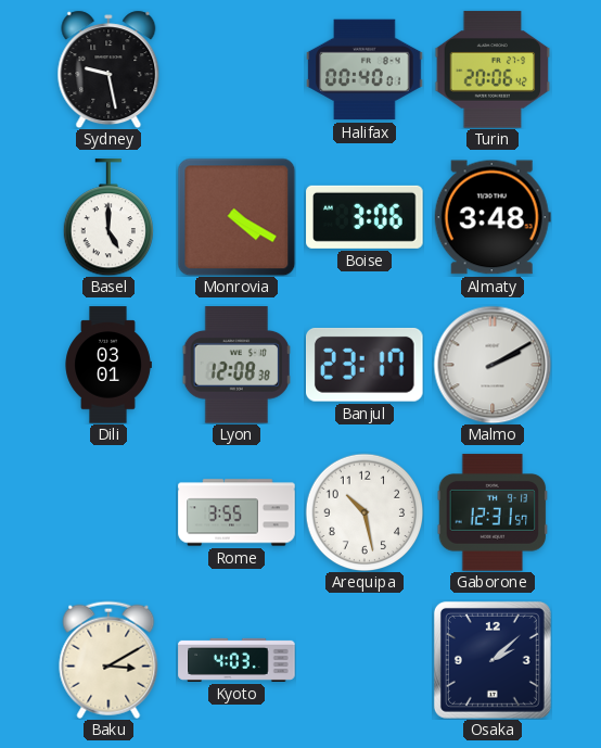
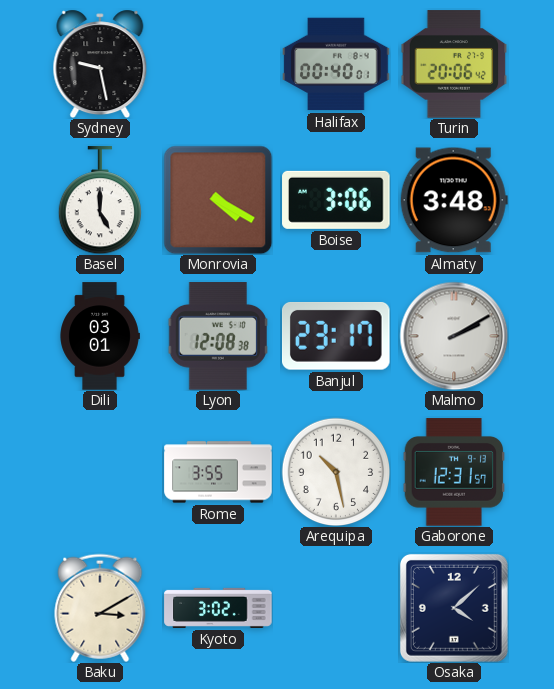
Kyoto: 4:03 -> 3:02
Osaka: 2:08 -> 4:08
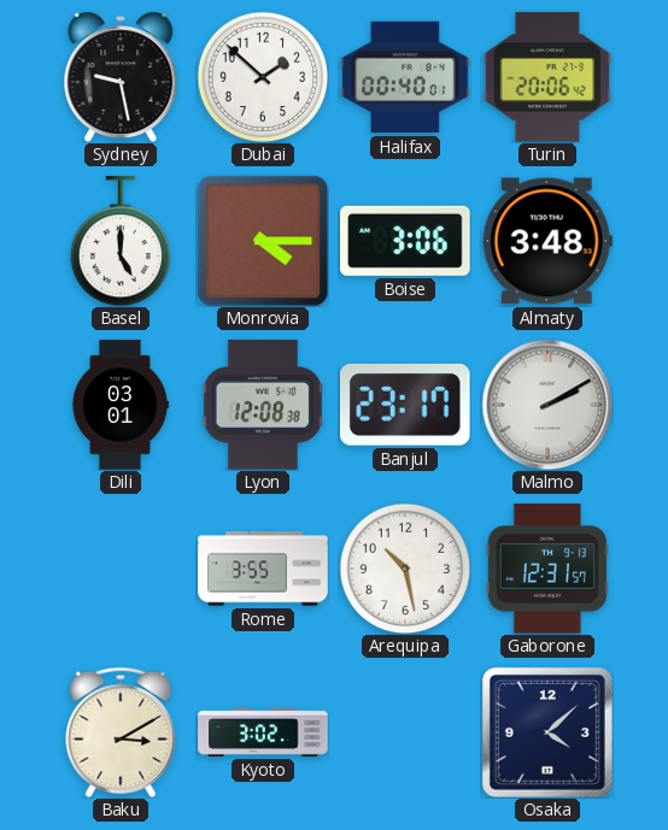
Dubai: none -> 1:52
Monrovia: 4:20 -> 4:15
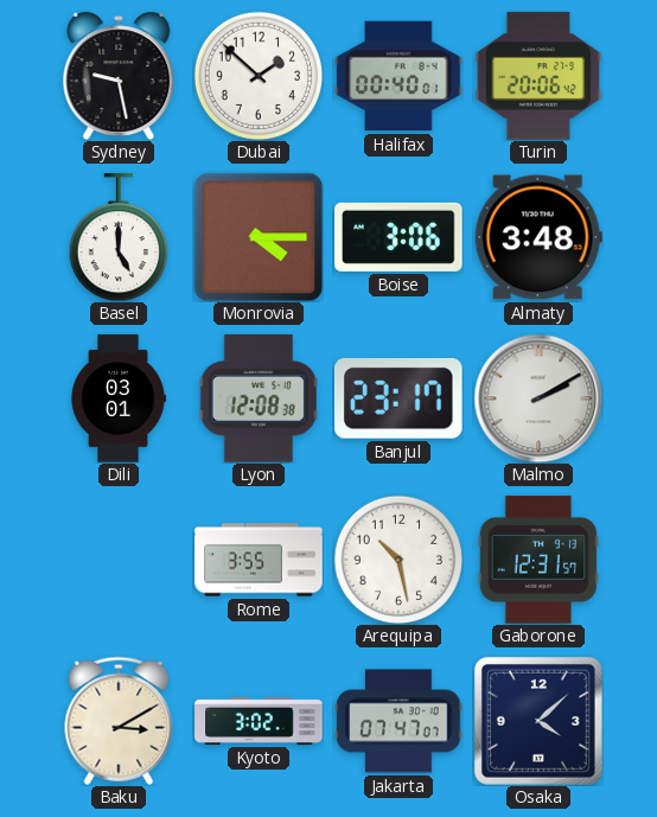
Jakarta: none -> 07:47
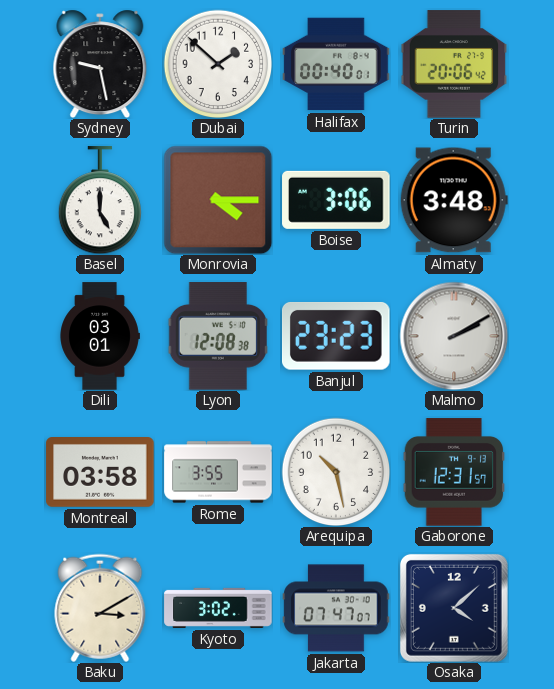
Banjul: 23:17 -> 23:23
Montreal: none -> 03:58
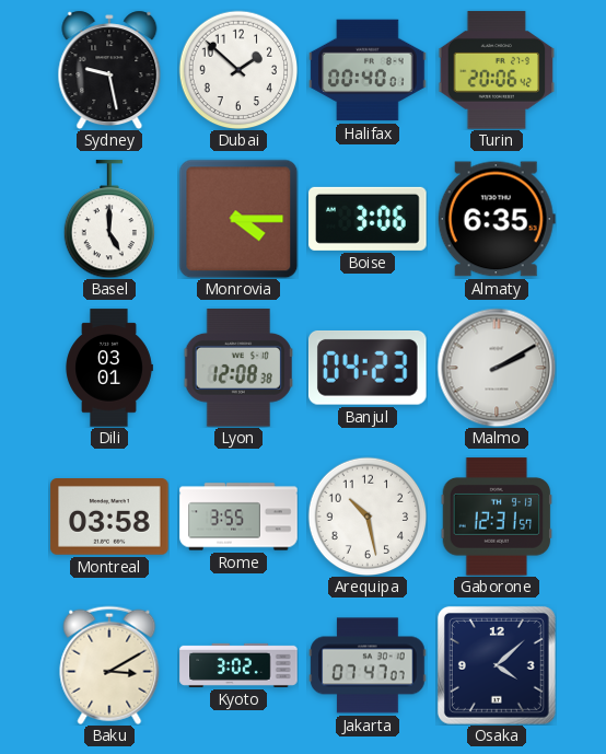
Almaty: 3:48 -> 6:35
Banjul: 23:23 -> 04:23
